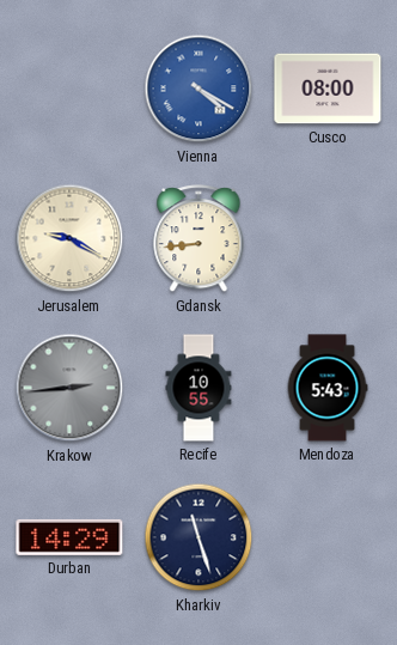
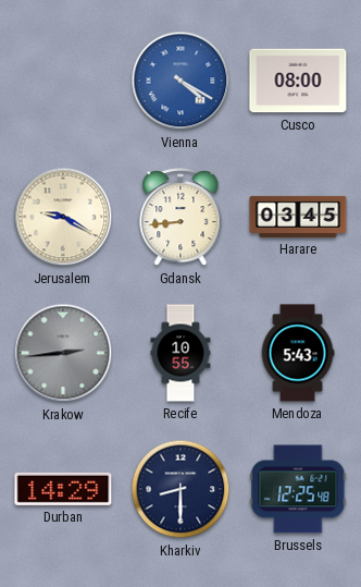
Harare: none -> 03:45
Kharkiv: 11:27 -> 8:30
Brussels: none -> 12:25
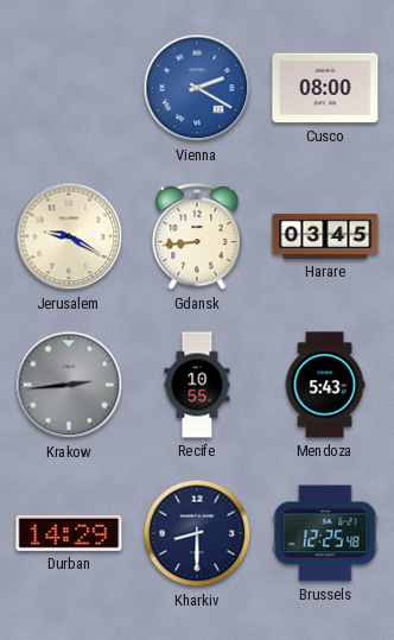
Vienna: 4:20 -> 2:20
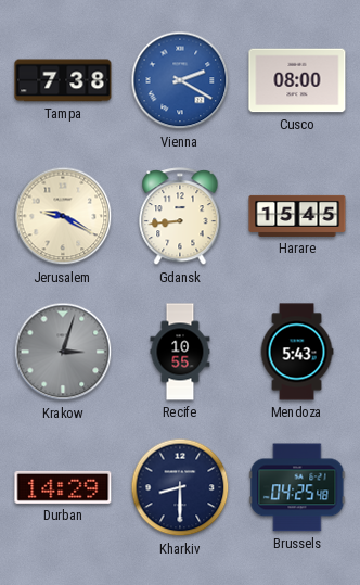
Tampa: none -> 7:38
Harare: 03:45 -> 15:45
Krakow: 2:44 -> 3:03
Brussels: 12:25 -> 04:25
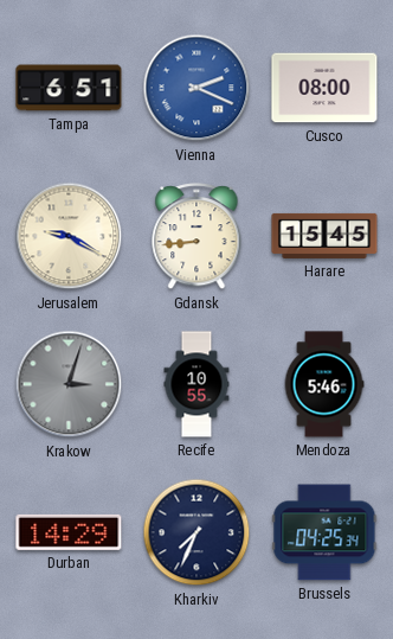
Tampa: 7:38 -> 6:51
Vienna: 2:20 -> 2:19
Mendoza: 5:43 -> 5:46
Kharkiv: 8:30 -> 7:34
Brussels: 04:25:48 -> 04:25:34
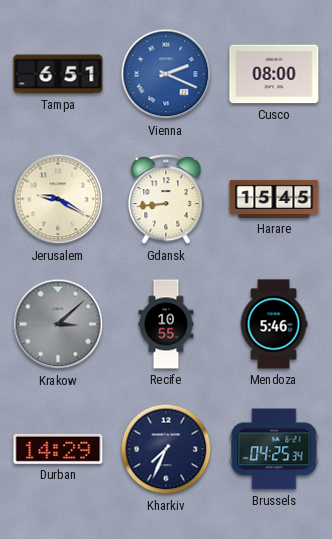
Krakow: 3:03 -> 3:08
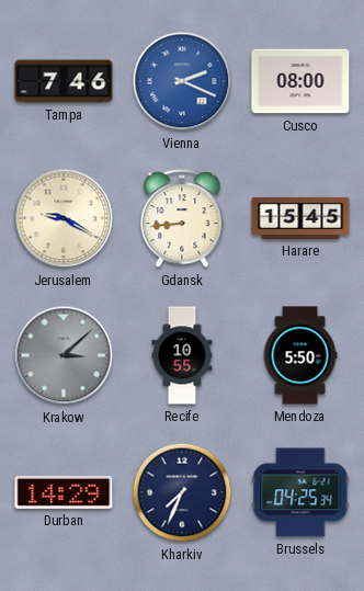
Tampa: 6:51 -> 7:46
Mendoza: 5:46 -> 5:50
